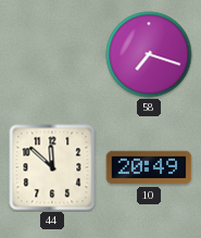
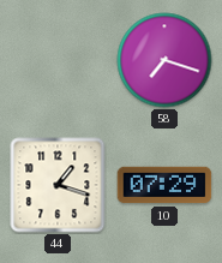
44: 11:52 -> 1:18
10: 20:49 -> 07:29
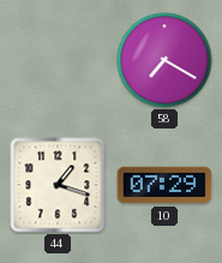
58: 7:18 -> 7:20
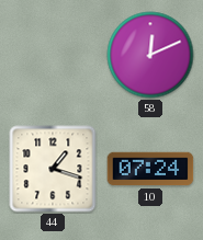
58: 7:20 -> 12:11
10: 07:29 -> 07:24
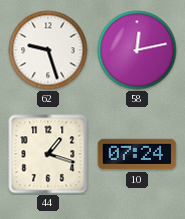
62: none -> 9:27
58: 12:11 -> 12:13
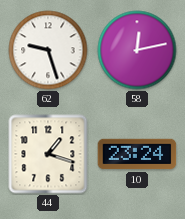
10: 07:24 -> 23:24
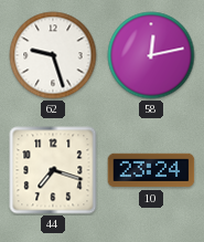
44: 1:18 -> 7:18
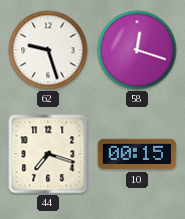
58: 12:13 -> 12:18
10: 23:24 -> 00:15
